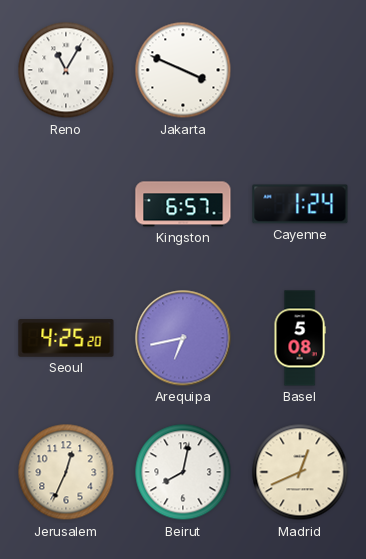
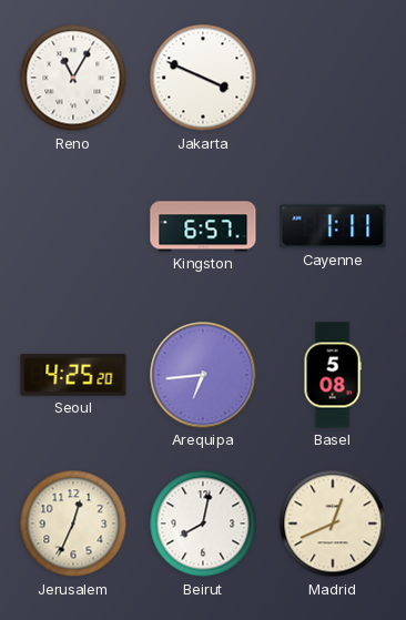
Cayenne: 1:24 -> 1:11
Arequipa: 6:43 -> 6:44
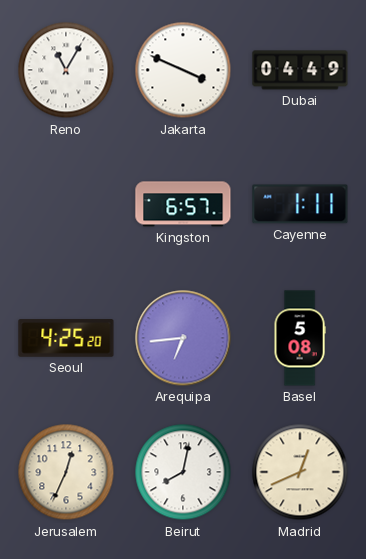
Dubai: none -> 04:49
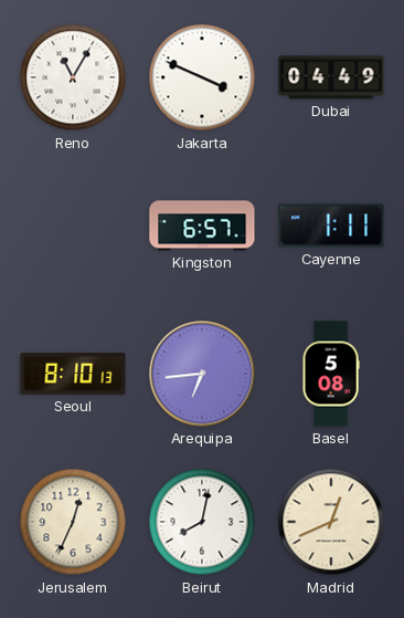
Seoul: 4:25 -> 8:10
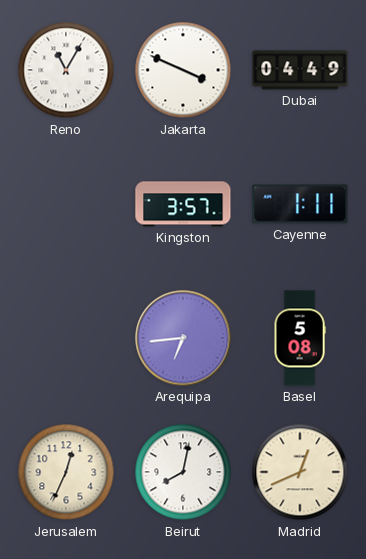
Kingston: 6:57 -> 3:57
Seoul: 8:10 -> none
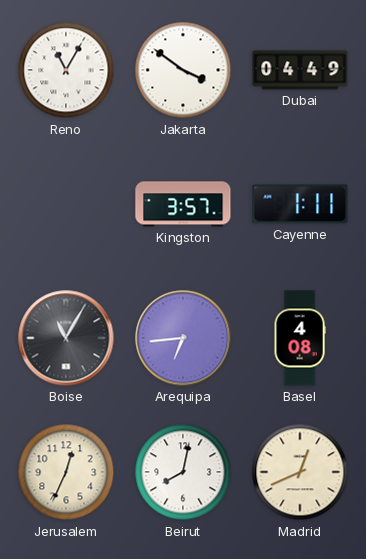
Jakarta: 3:49 -> 3:51
Boise: none -> 11:05
Basel: 5:08 -> 4:08
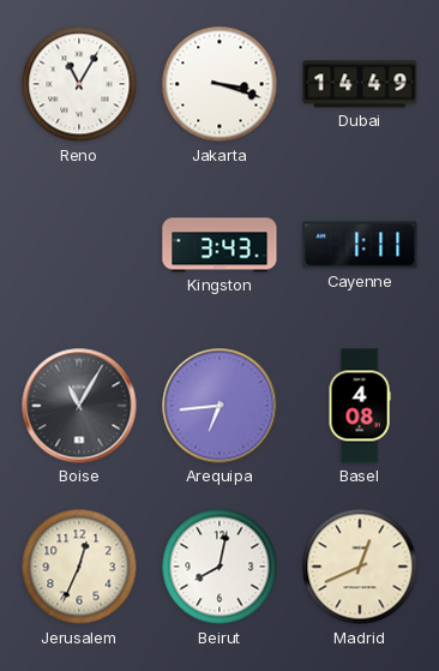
Jakarta: 3:51 -> 3:18
Dubai: 04:49 -> 14:49
Kingston: 3:57 -> 3:43
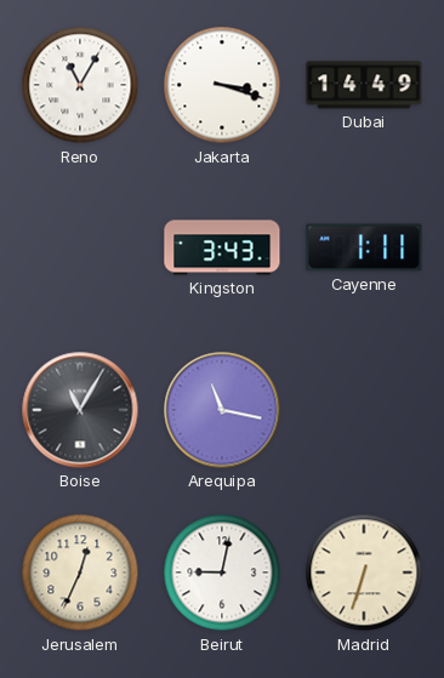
Arequipa: 6:44 -> 11:17
Basel: 4:08 -> none
Beirut: 8:02 -> 9:02
Madrid: 12:41 -> 6:33
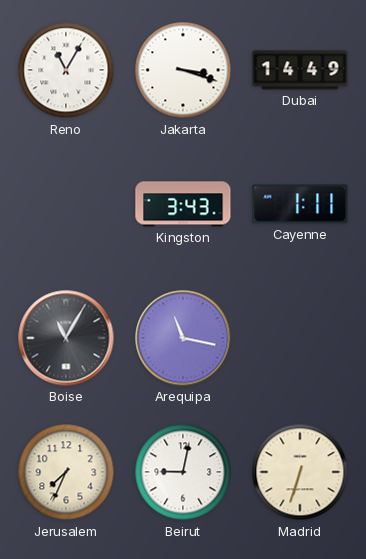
Jerusalem: 12:34 -> 7:34
